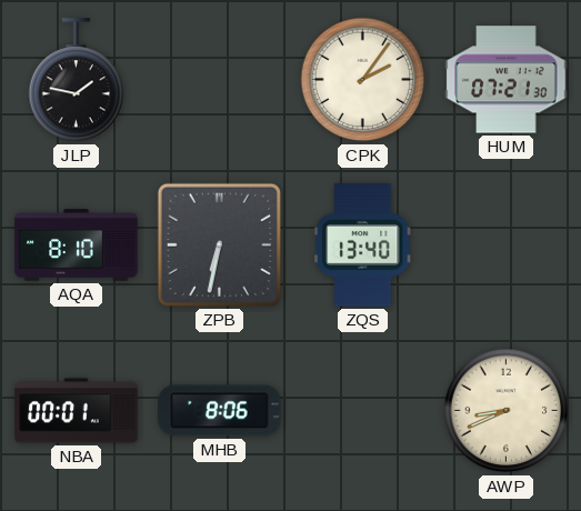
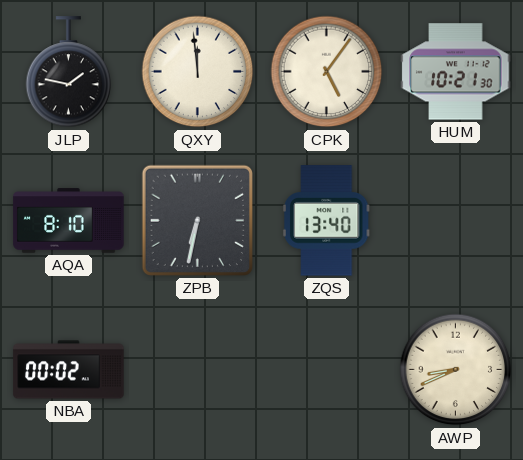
QXY: none -> 11:59
CPK: 2:06 -> 5:06
HUM: 07:21 -> 10:21
NBA: 00:01 -> 00:02
MHB: 8:06 -> none
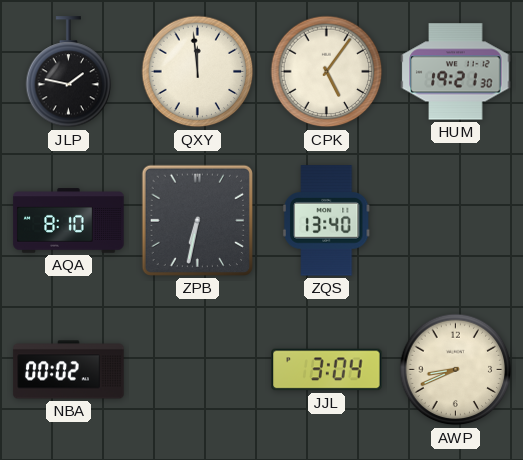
HUM: 10:21 -> 19:21
JJL: none -> 3:04
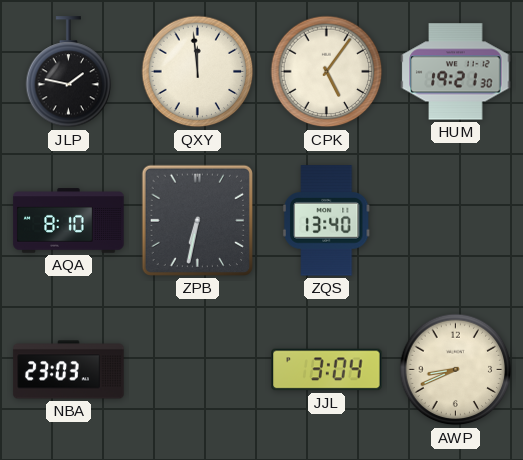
NBA: 00:02 -> 23:03
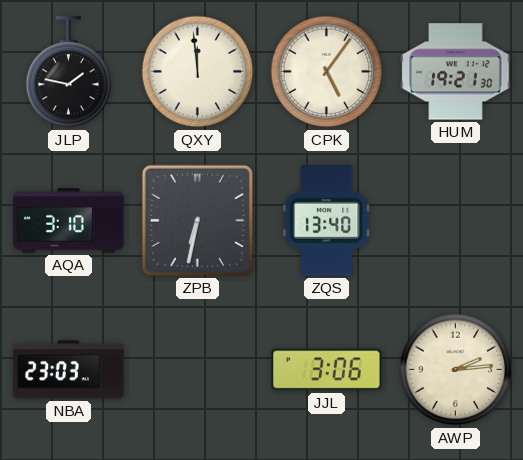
AQA: 8:10 -> 3:10
JJL: 3:04 -> 3:06
AWP: 8:41 -> 2:14
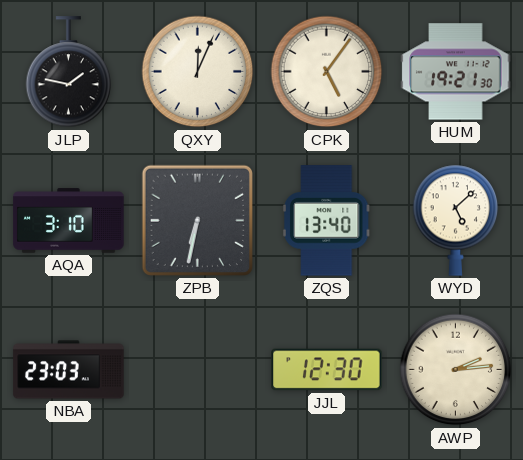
QXY: 11:59 -> 12:04
WYD: none -> 5:08
JJL: 3:06 -> 12:30
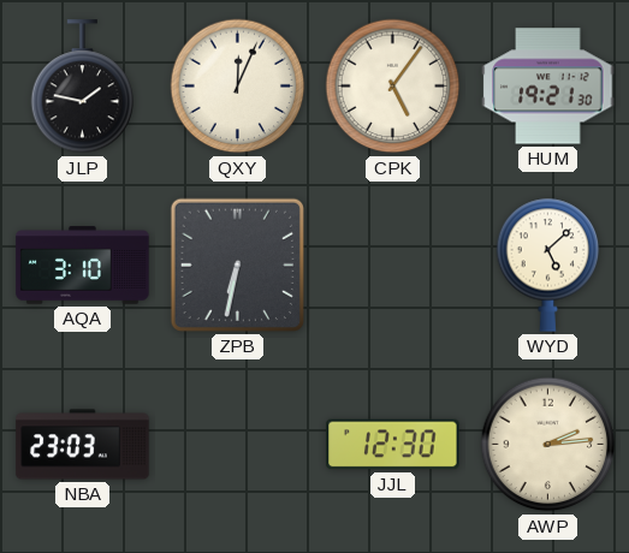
ZQS: 13:40 -> none
